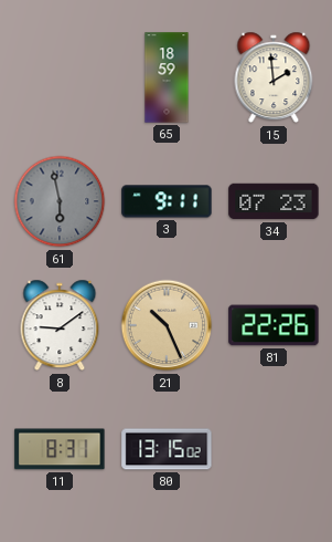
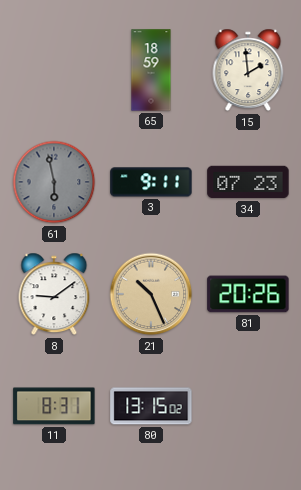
81: 22:26 -> 20:26
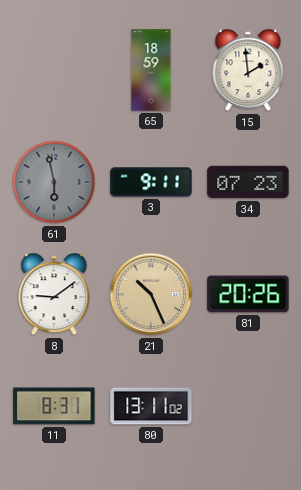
80: 13:15 -> 13:11
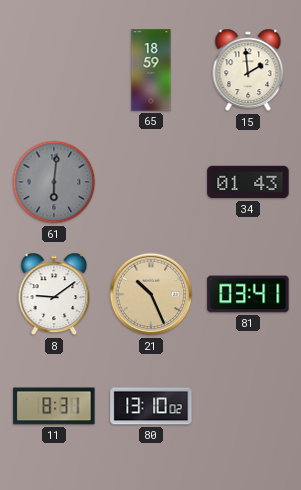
61: 5:58 -> 6:01
3: 9:11 -> none
34: 07:23 -> 01:43
81: 20:26 -> 03:41
80: 13:11 -> 13:10
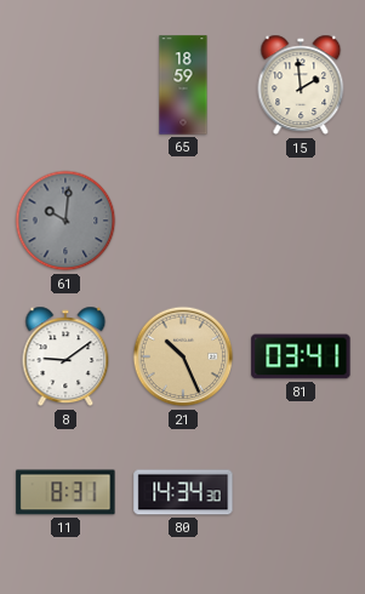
61: 6:01 -> 10:01
34: 01:43 -> none
80: 13:10 -> 14:34
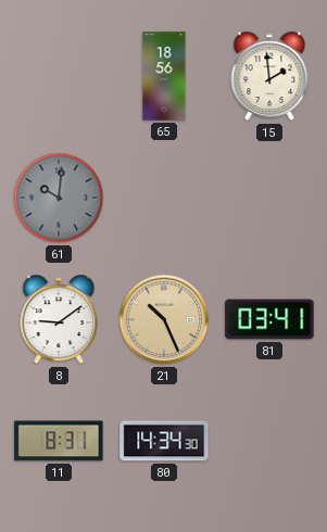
65: 18:59 -> 18:56
